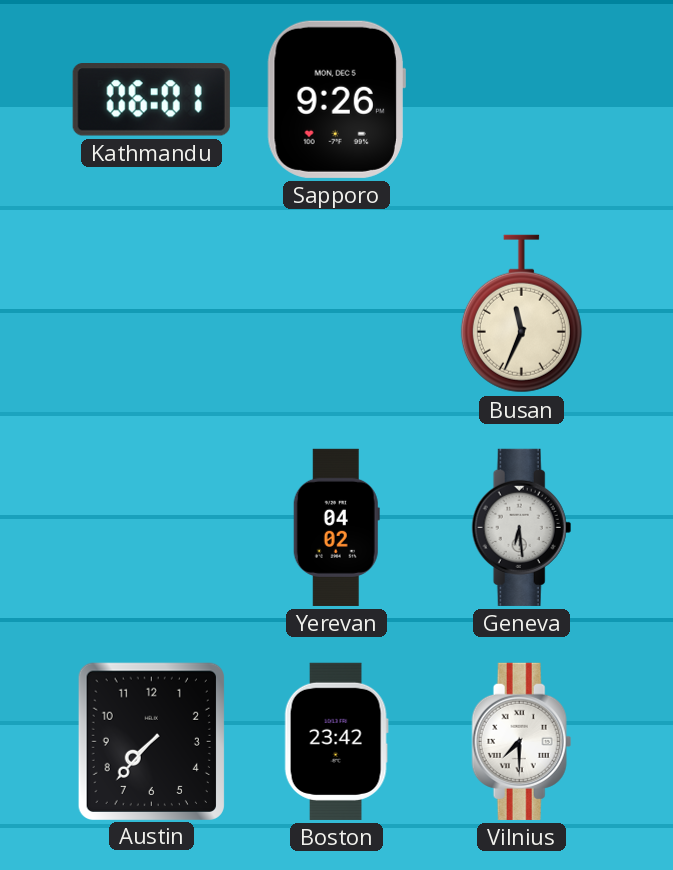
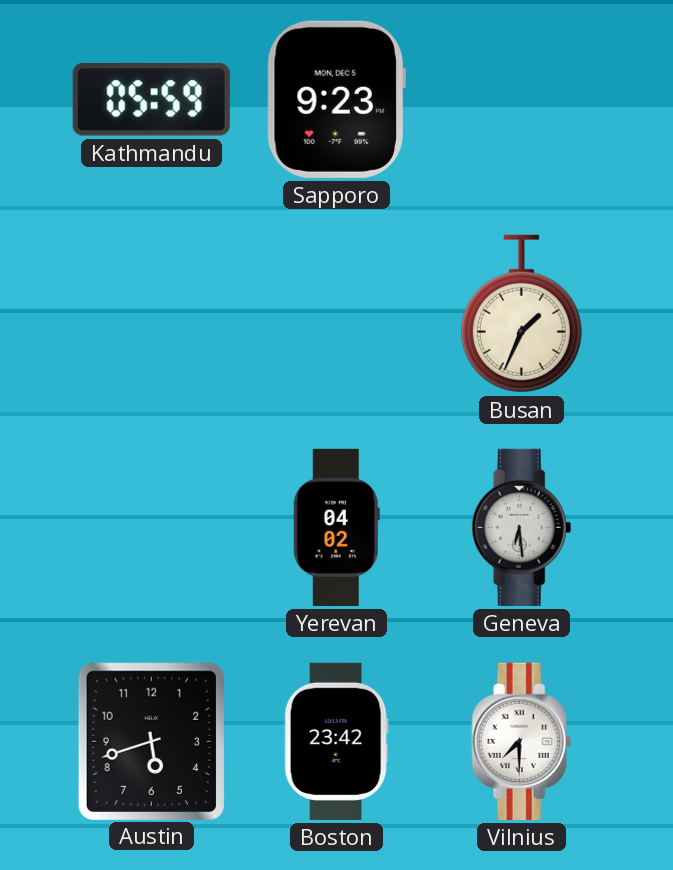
Kathmandu: 06:01 -> 05:59
Sapporo: 9:26 -> 9:23
Busan: 11:34 -> 1:34
Austin: 7:37 -> 5:42
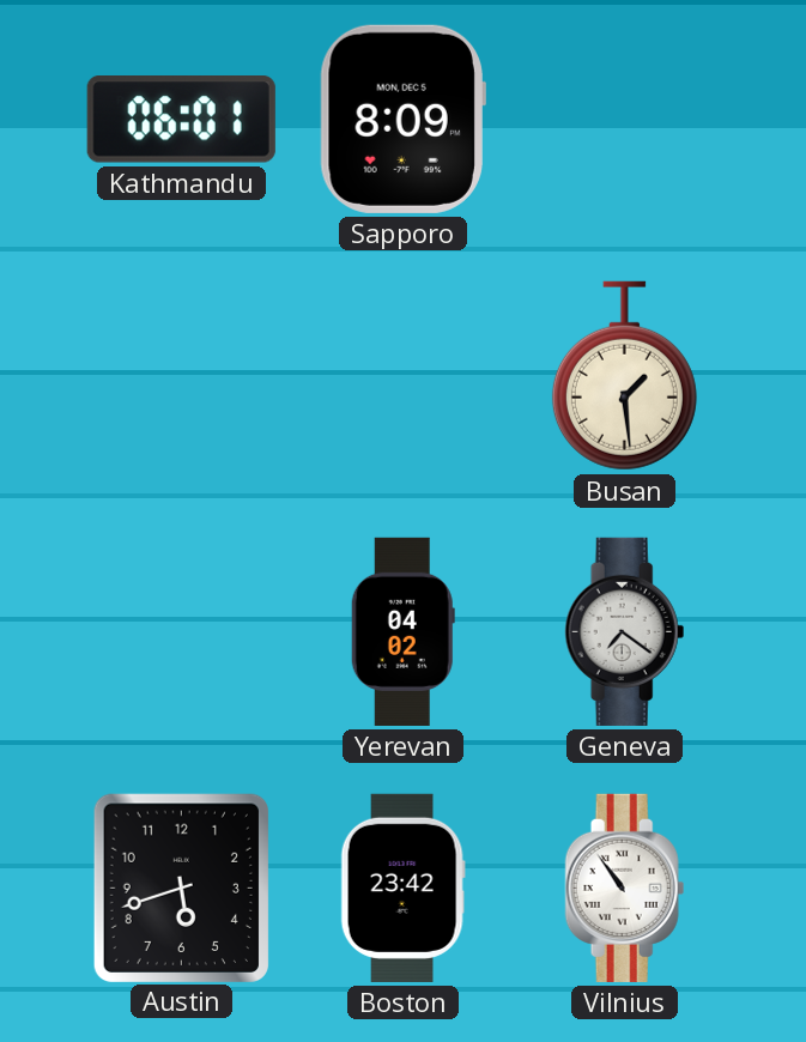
Kathmandu: 05:59 -> 06:01
Sapporo: 9:23 -> 8:09
Busan: 1:34 -> 1:29
Geneva: 6:29 -> 7:21
Vilnius: 7:30 -> 10:54
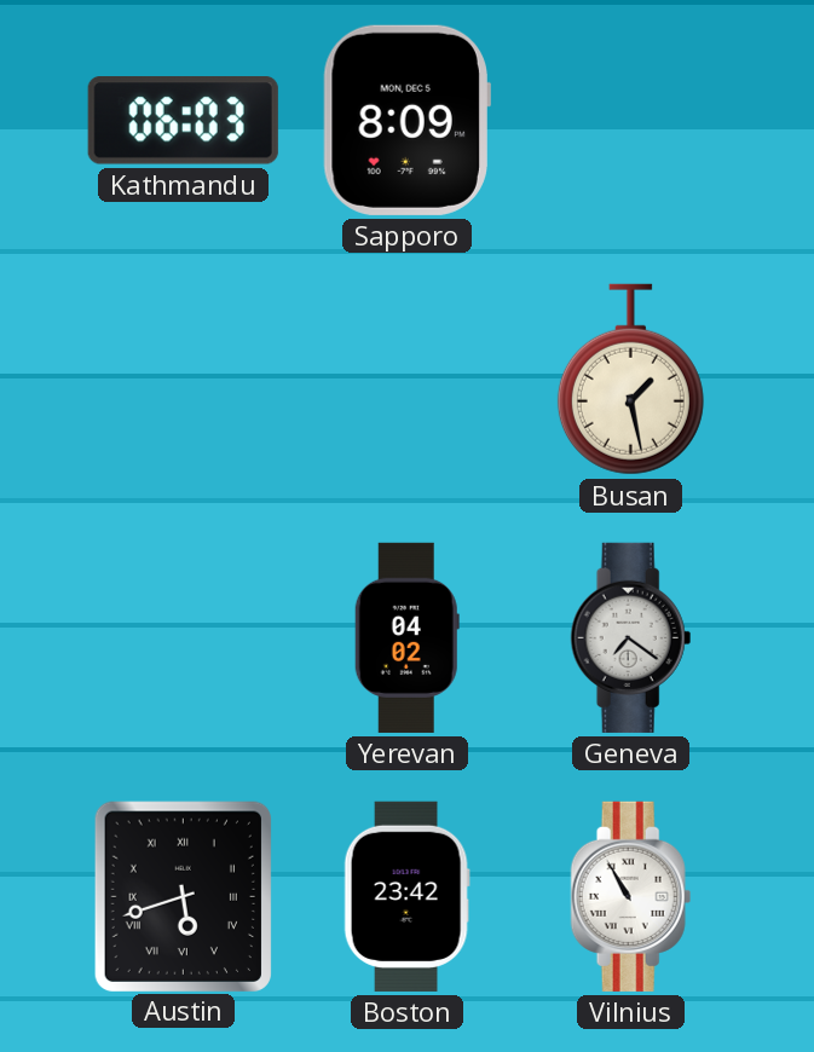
Kathmandu: 06:01 -> 06:03
Busan: 1:29 -> 1:28
Austin numerals: Arabic -> Roman
Vilnius: 10:54 -> 10:55
